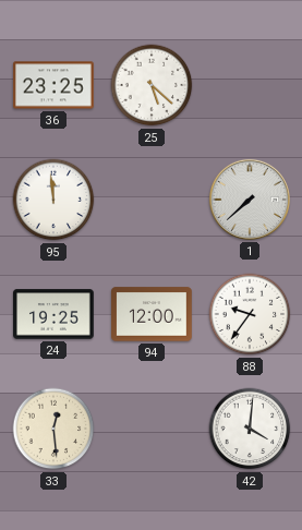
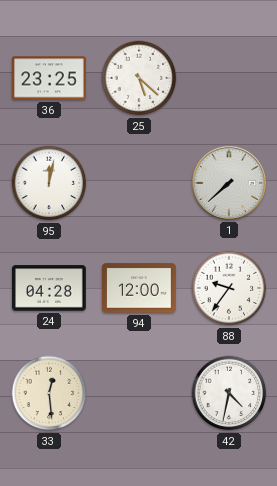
95: 11:59 -> 12:02
24: 19:25 -> 04:28
42: 4:01 -> 4:32
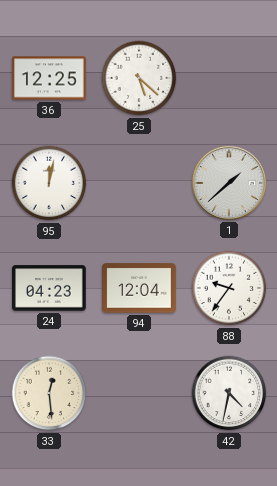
36: 23:25 -> 12:25
1: 7:38 -> 1:38
24: 04:28 -> 04:23
94: 12:00 -> 12:04
